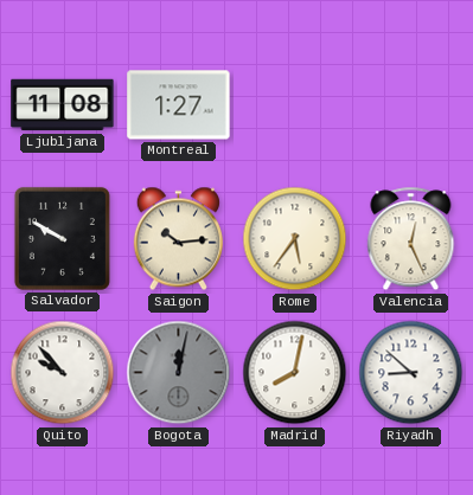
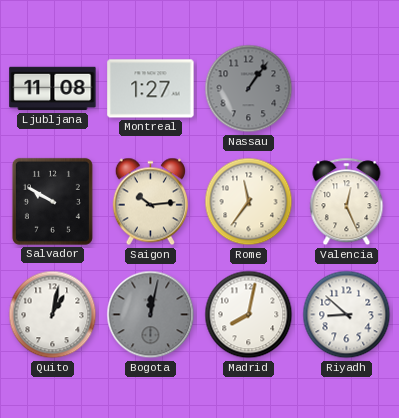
Nassau: none -> 1:06
Rome: 5:36 -> 11:36
Quito: 9:53 -> 1:02
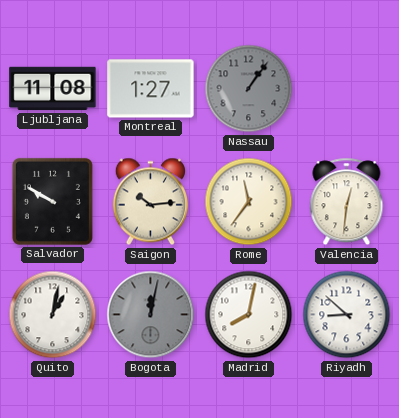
Valencia: 12:26 -> 12:31
